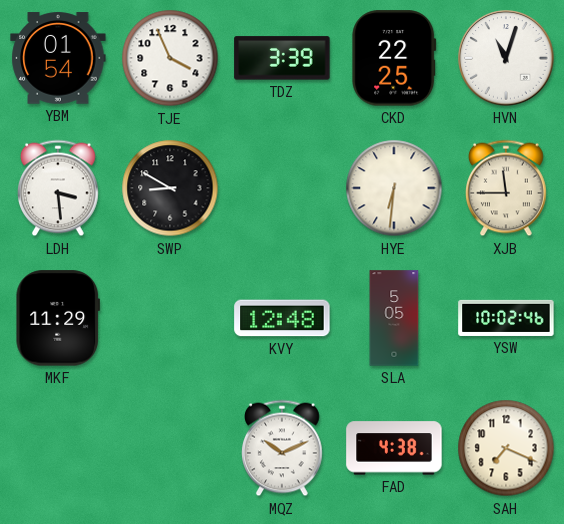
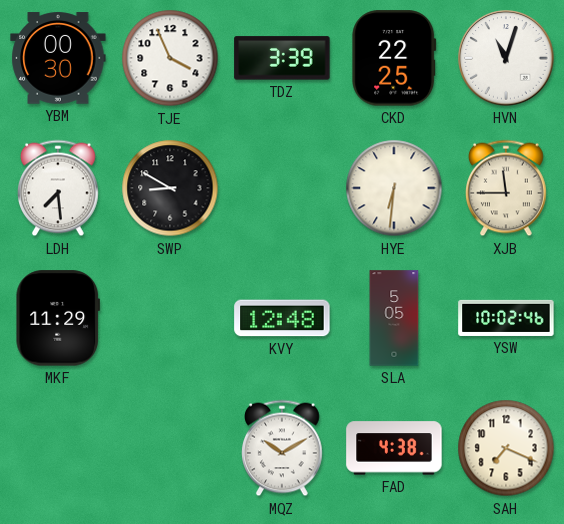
YBM: 01:54 -> 00:30
LDH: 3:29 -> 7:29
MQZ: 10:11 -> 10:10
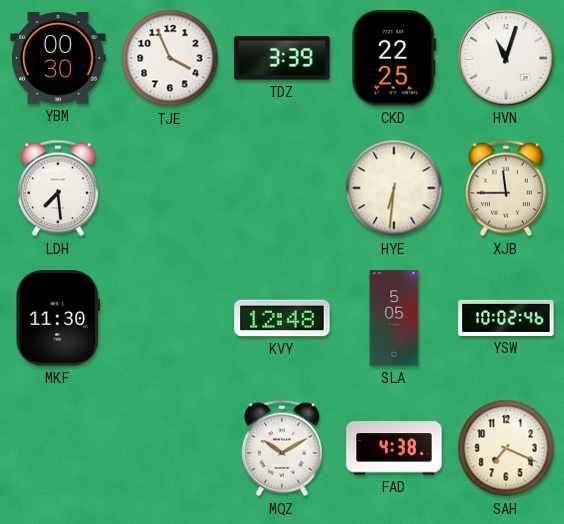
SWP: 8:50 -> none
MKF: 11:29 -> 11:30
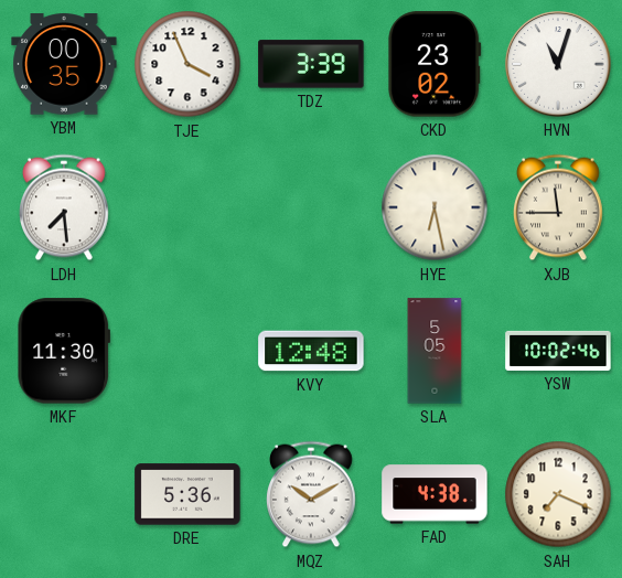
YBM: 00:30 -> 00:35
CKD: 22:25 -> 23:02
HYE: 6:31 -> 6:28
DRE: none -> 5:36
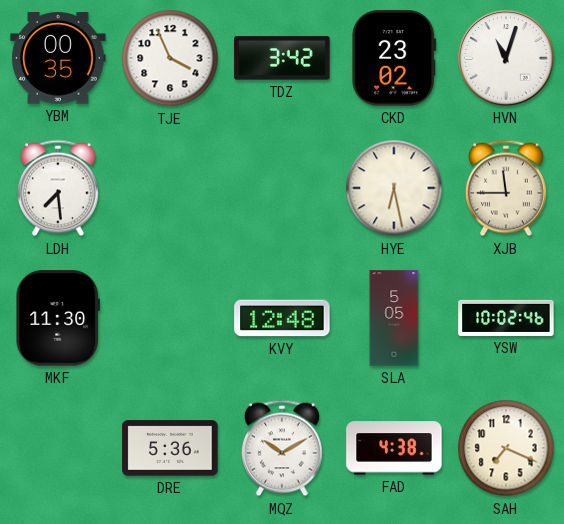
TDZ: 3:39 -> 3:42
